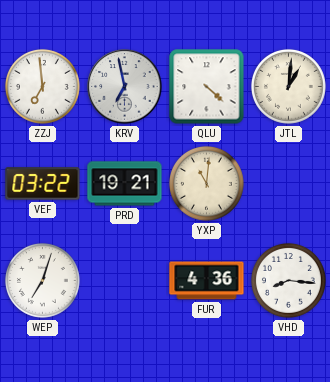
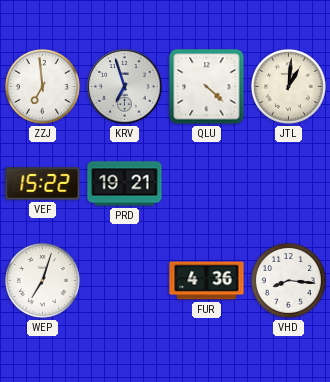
KRV: 6:58 -> 6:57
VEF: 03:22 -> 15:22
YXP: 11:01 -> none
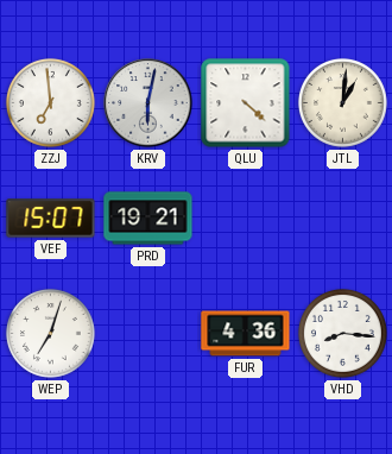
KRV: 6:57 -> 6:02
VEF: 15:22 -> 15:07
